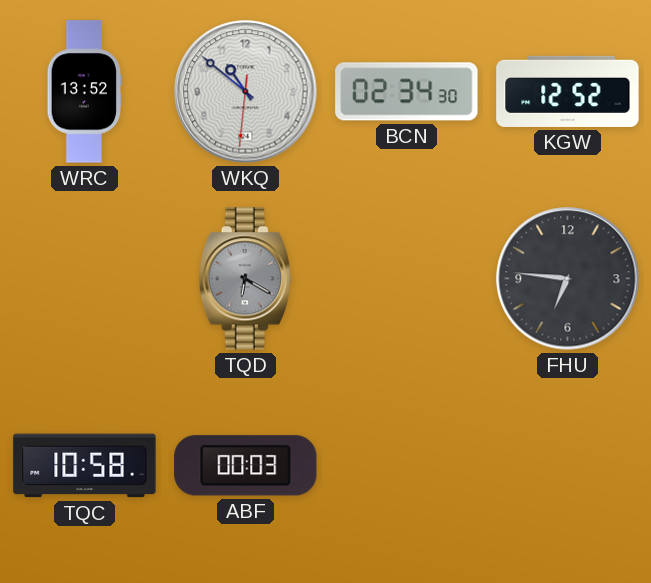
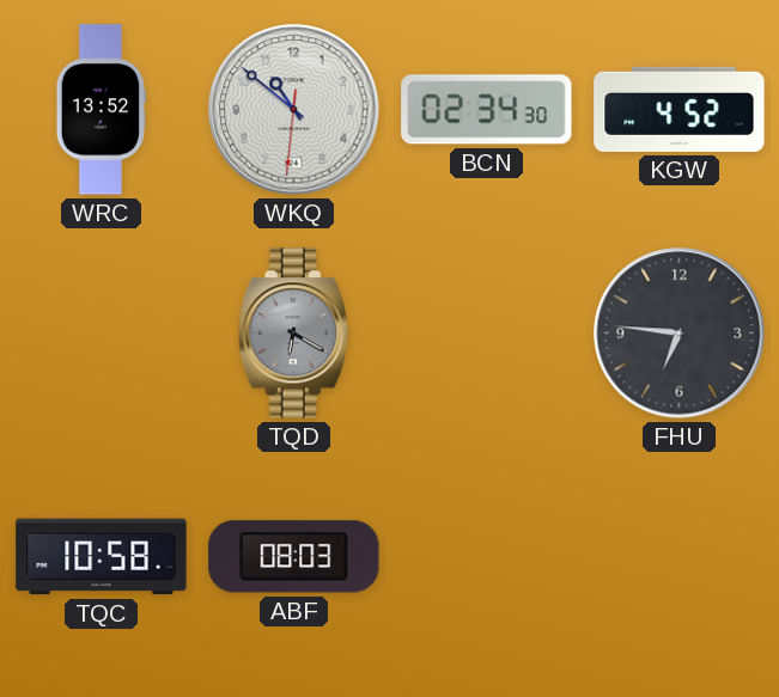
KGW: 12:52 -> 4:52
ABF: 00:03 -> 08:03
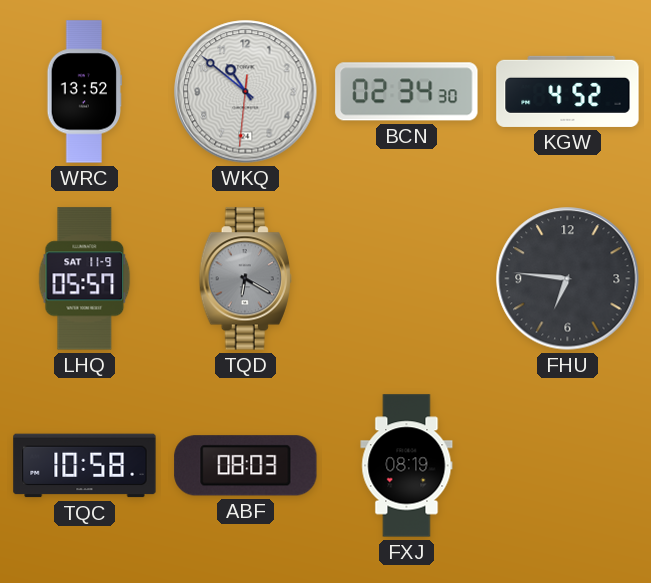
LHQ: none -> 05:57
FXJ: none -> 08:19
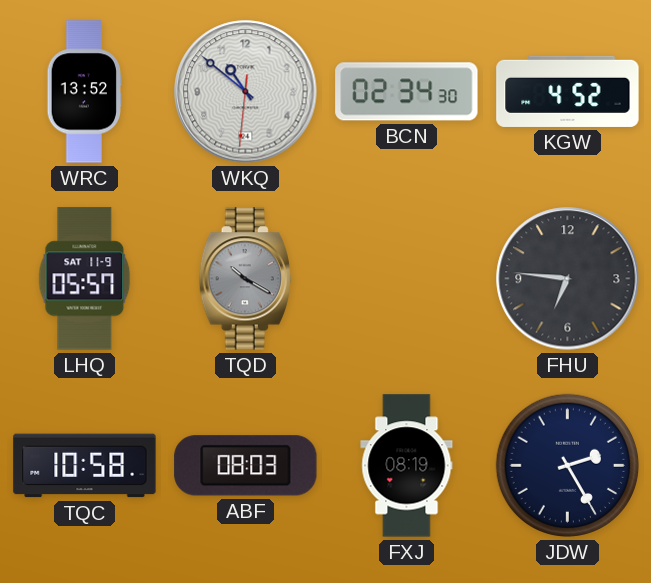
TQD: 6:20 -> 10:20
JDW: none -> 2:25
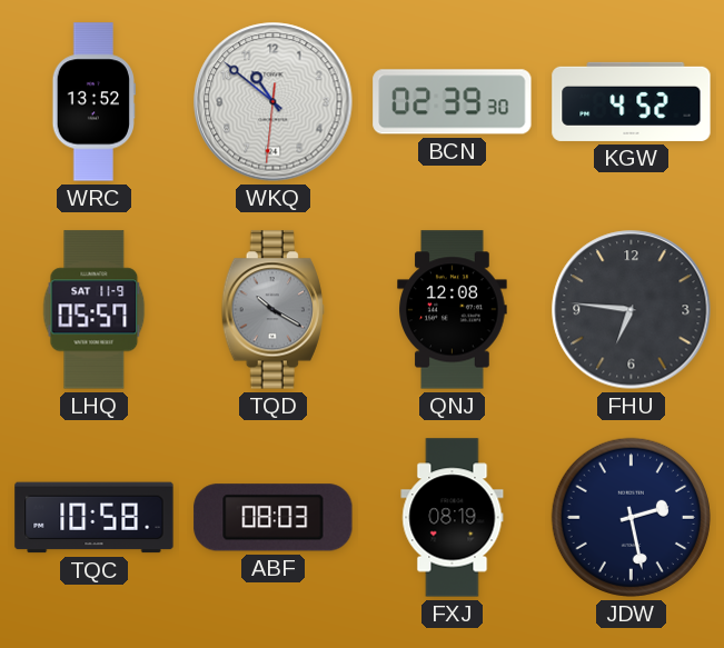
BCN: 02:34 -> 02:39
QNJ: none -> 12:08
JDW: 2:25 -> 2:28
